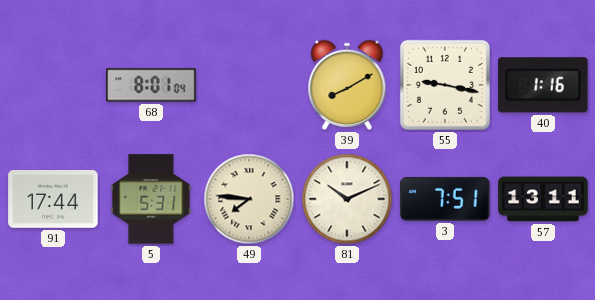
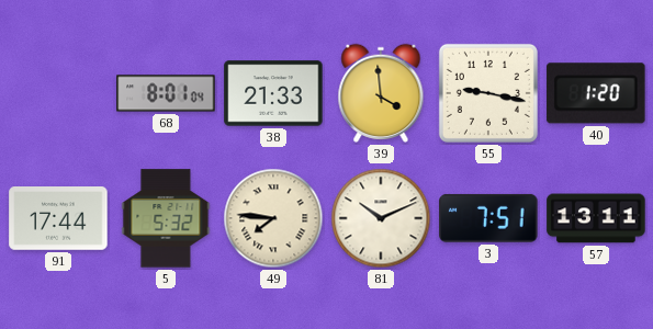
38: none -> 21:33
39: 8:10 -> 3:59
40: 1:16 -> 1:20
5: 5:31 -> 5:32
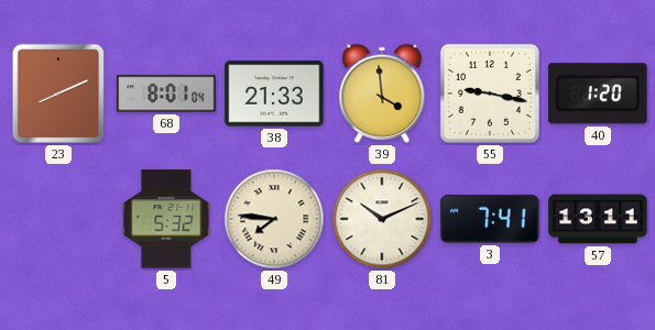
23: none -> 8:11
91: 17:44 -> none
3: 7:51 -> 7:41
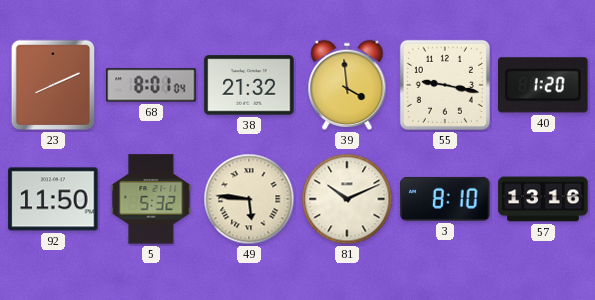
38: 21:33 -> 21:32
92: none -> 11:50
49: 7:46 -> 5:46
3: 7:41 -> 8:10
57: 13:11 -> 13:16
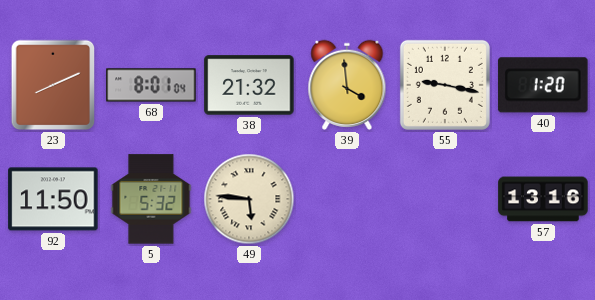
81: 10:11 -> none
3: 8:10 -> none
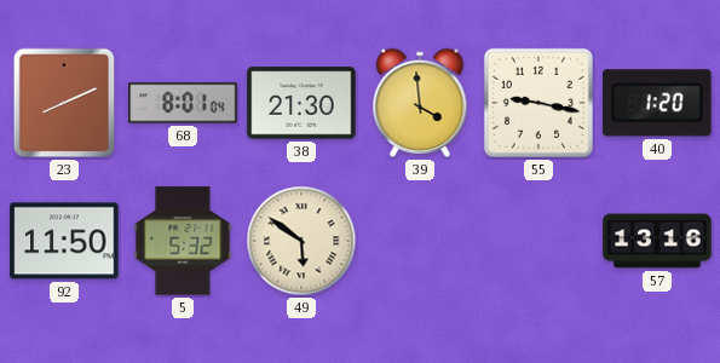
38: 21:32 -> 21:30
49: 5:46 -> 5:51
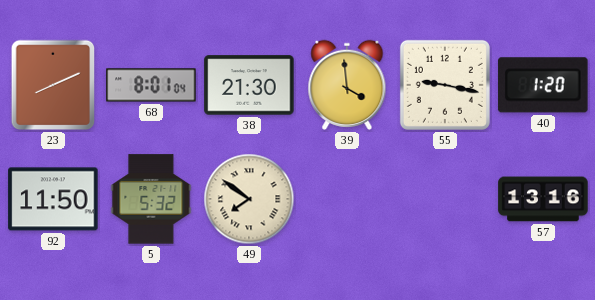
49: 5:51 -> 7:51
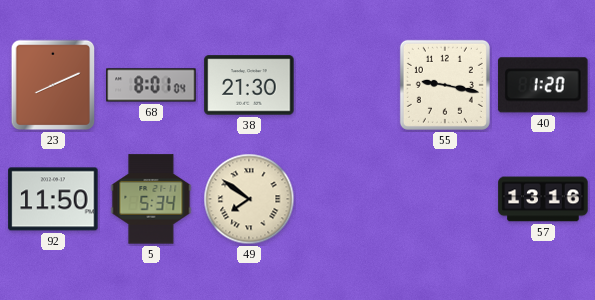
39: 3:59 -> none
5: 5:32 -> 5:34
